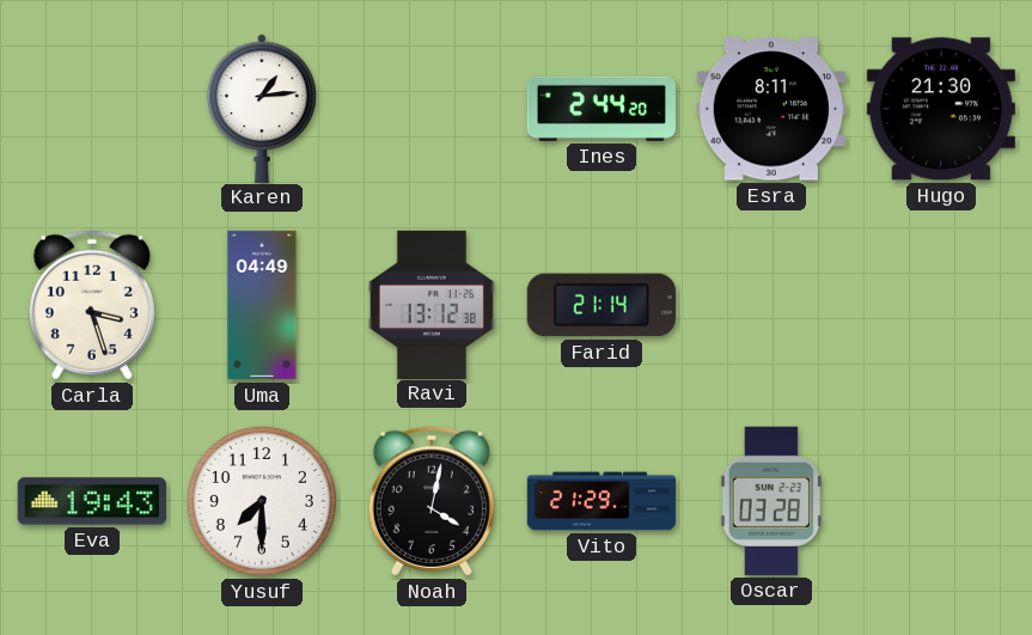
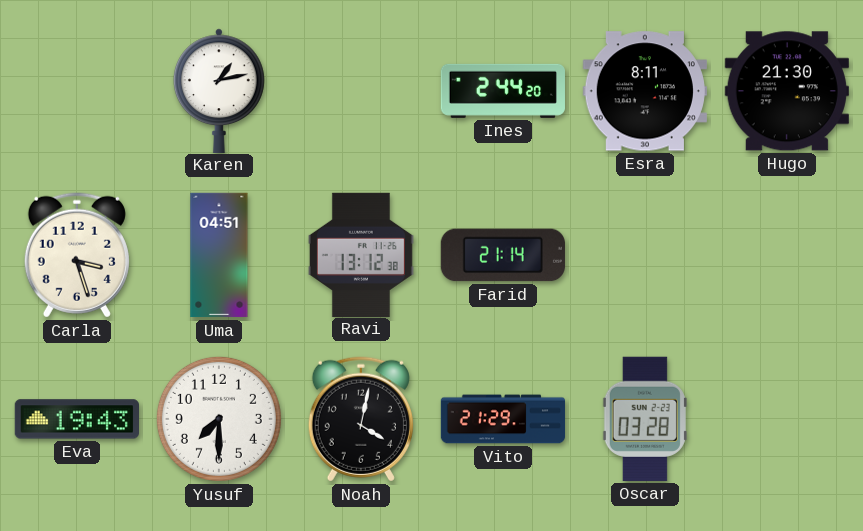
Karen: 1:14 -> 1:13
Uma: 04:49 -> 04:51
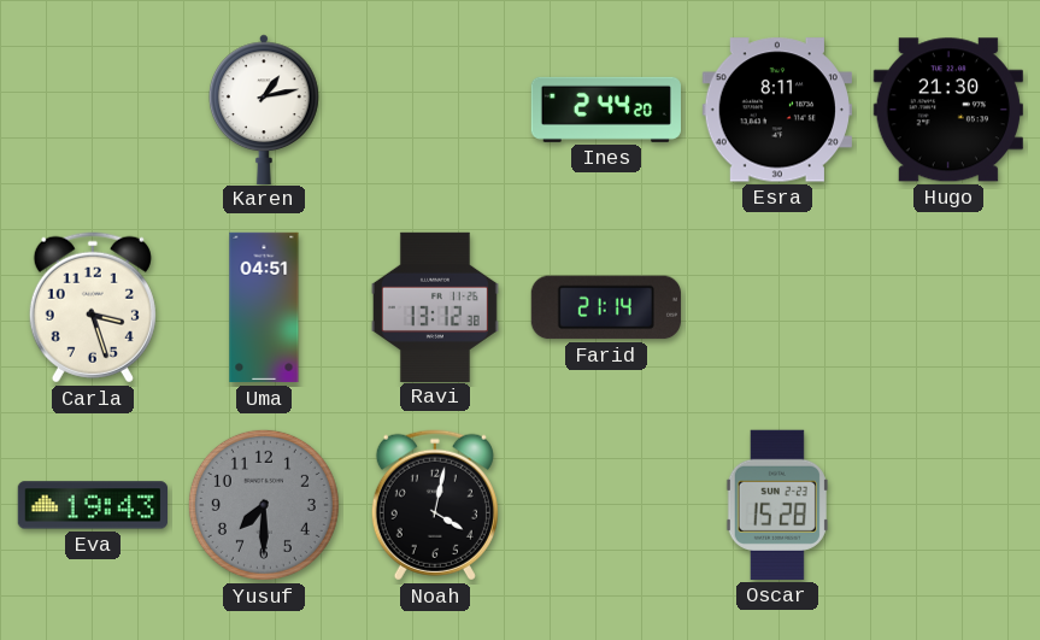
Yusuf dial: white -> grey
Vito: 21:29 -> none
Oscar: 03:28 -> 15:28
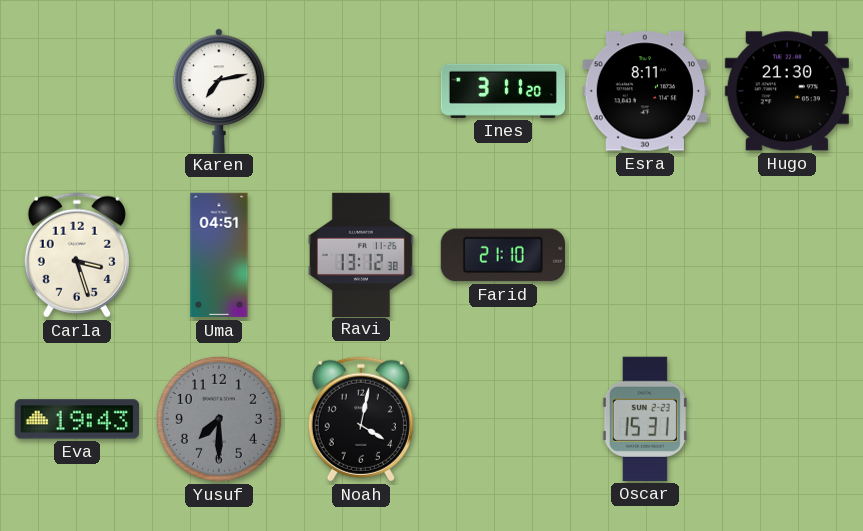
Karen: 1:13 -> 7:13
Ines: 2:44 -> 3:11
Farid: 21:14 -> 21:10
Oscar: 15:28 -> 15:31
